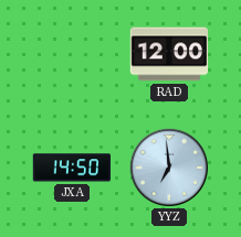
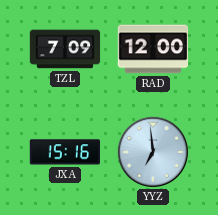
TZL: none -> 7:09
JXA: 14:50 -> 15:16
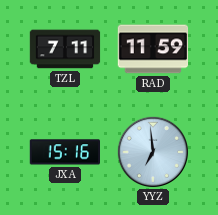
TZL: 7:09 -> 7:11
RAD: 12:00 -> 11:59
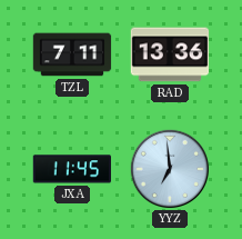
RAD: 11:59 -> 13:36
JXA: 15:16 -> 11:45
